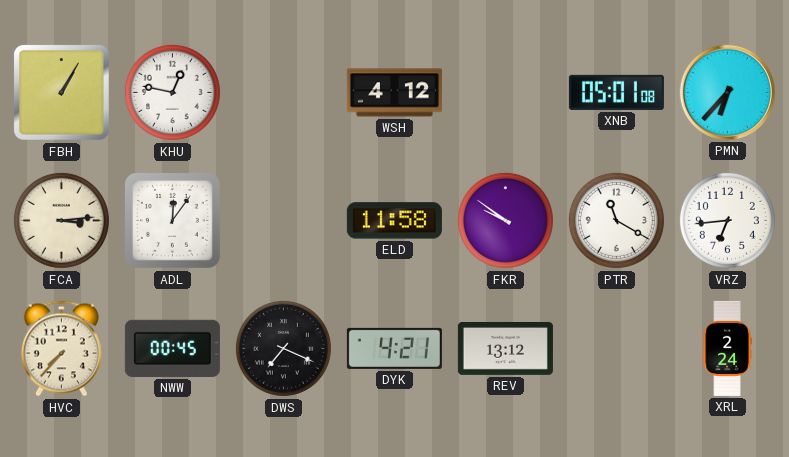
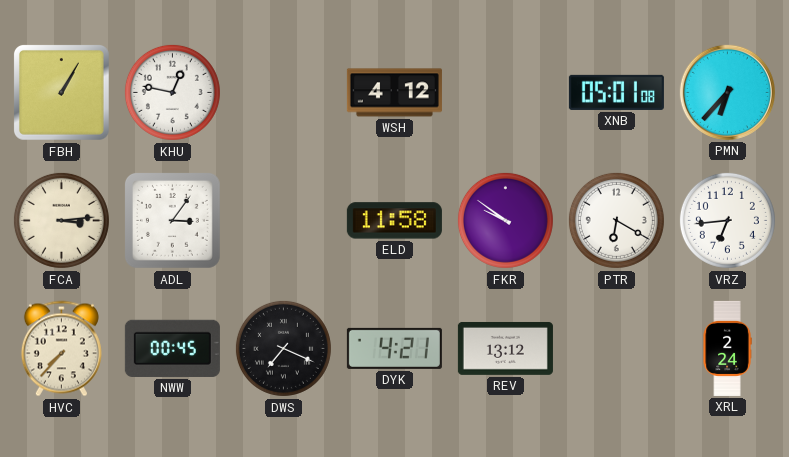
ADL: 12:06 -> 3:06
PTR: 11:20 -> 6:20
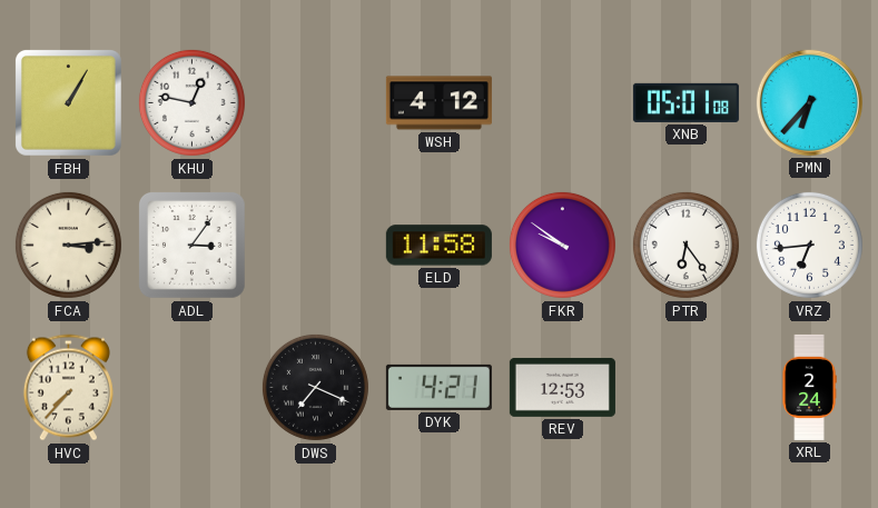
PTR: 6:20 -> 6:24
NWW: 00:45 -> none
REV: 13:12 -> 12:53
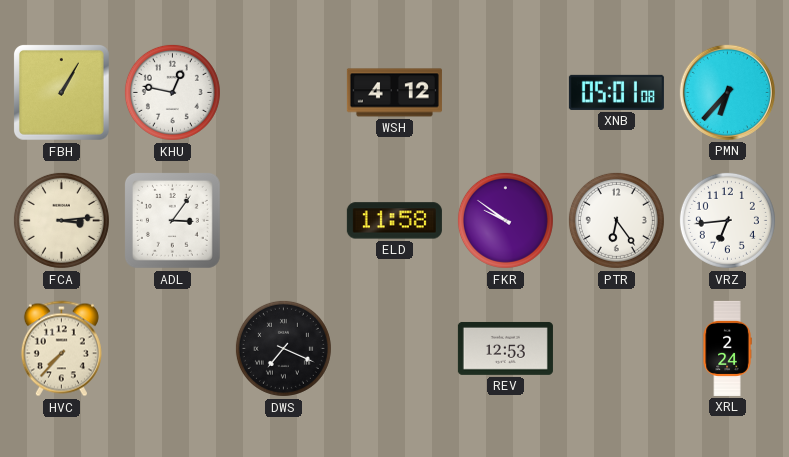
DYK: 4:21 -> none
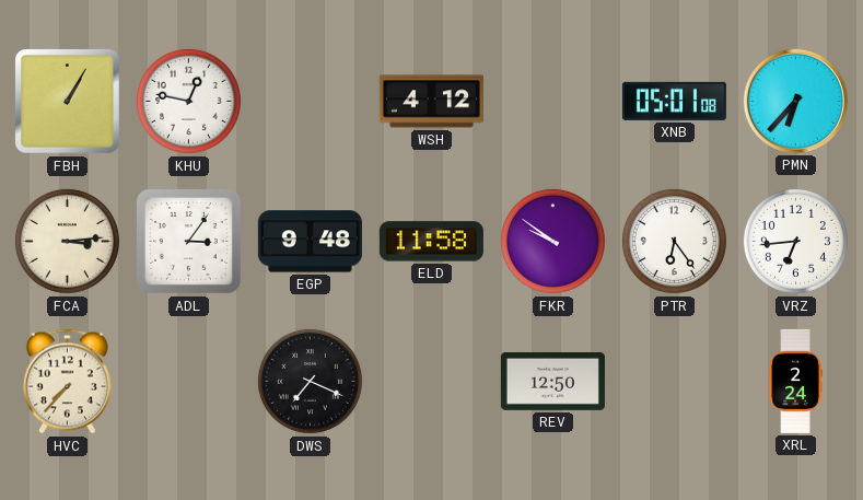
EGP: none -> 9:48
REV: 12:53 -> 12:50
